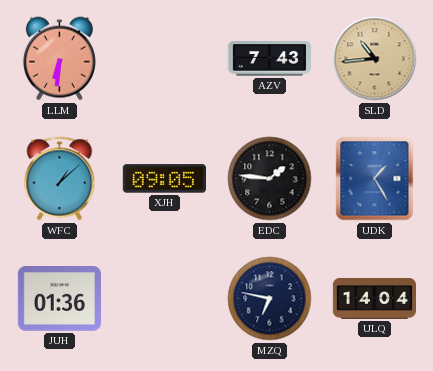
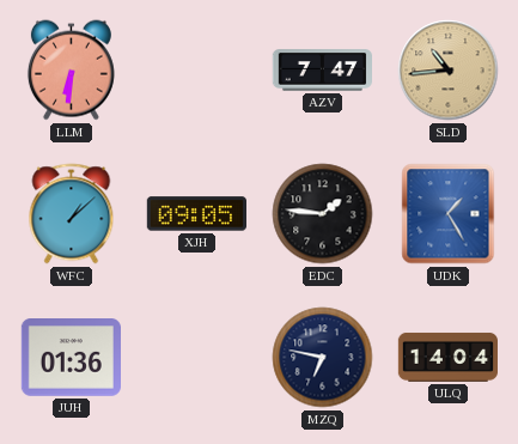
AZV: 7:43 -> 7:47
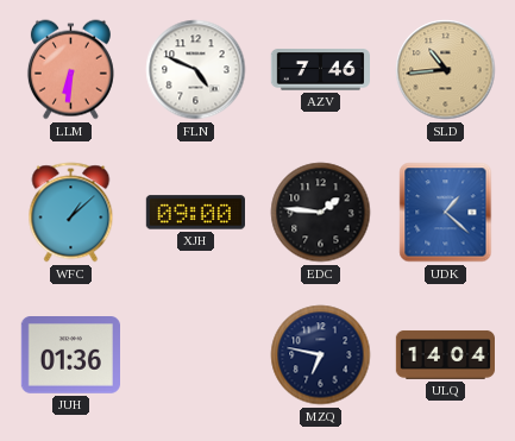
FLN: none -> 4:49
AZV: 7:47 -> 7:46
XJH: 09:05 -> 09:00
UDK: 1:25 -> 1:22
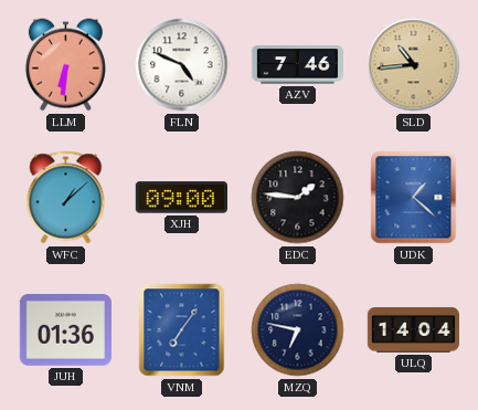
VNM: none -> 7:06
